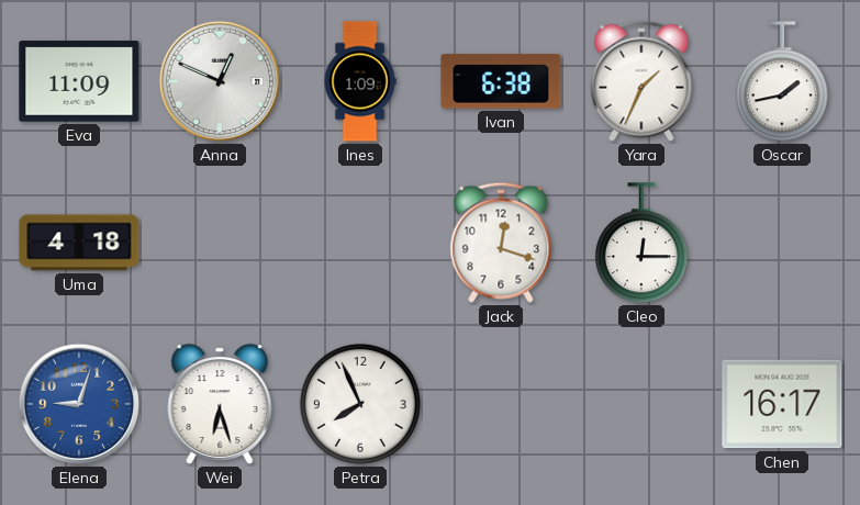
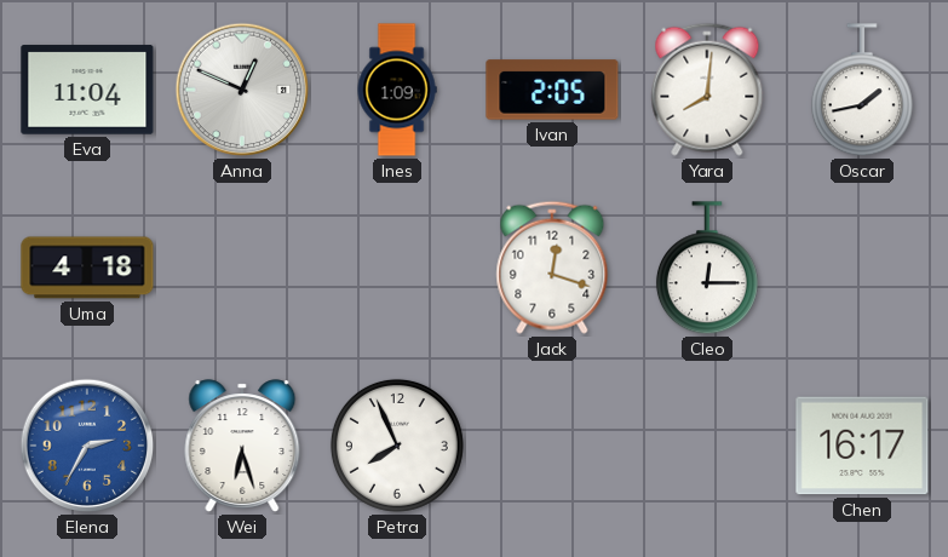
Eva: 11:09 -> 11:04
Ivan: 6:38 -> 2:05
Yara: 1:34 -> 8:01
Elena: 9:03 -> 2:35
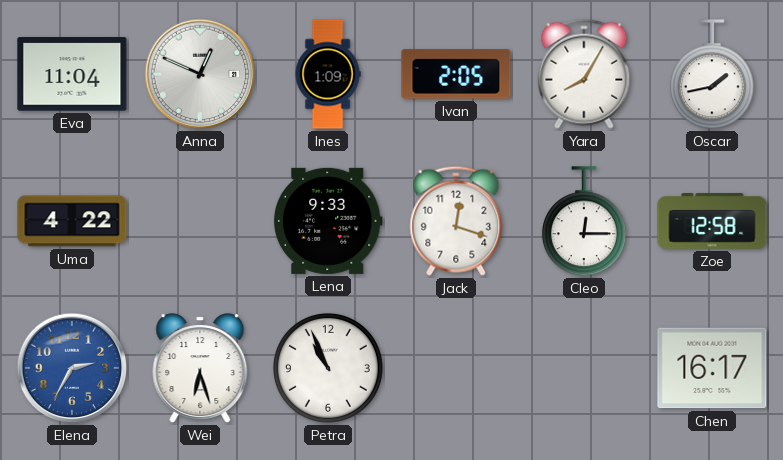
Yara: 8:01 -> 8:05
Uma: 4:18 -> 4:22
Lena: none -> 9:33
Zoe: none -> 12:58
Petra: 7:56 -> 10:56
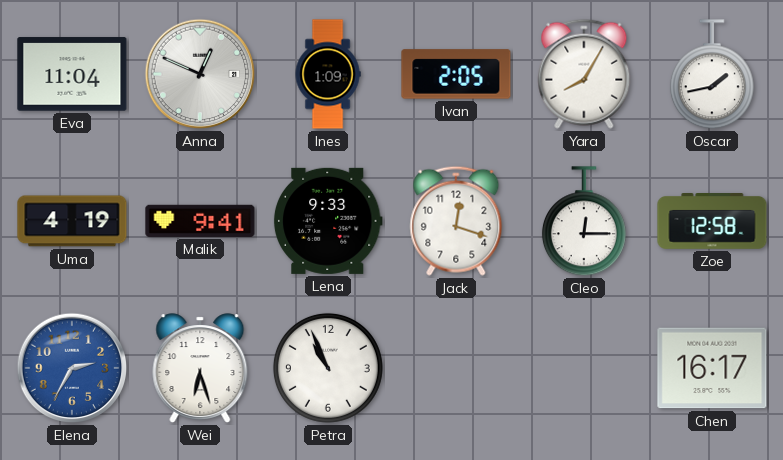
Uma: 4:22 -> 4:19
Malik: none -> 9:41
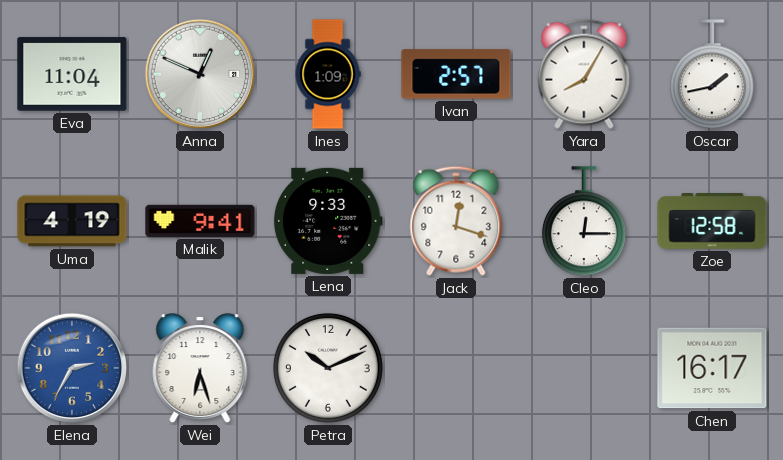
Ivan: 2:05 -> 2:57
Petra: 10:56 -> 10:11
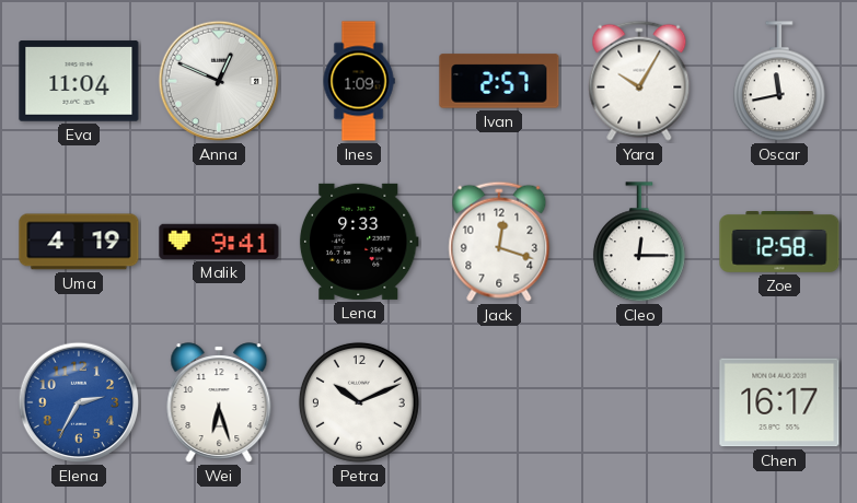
Yara: 8:05 -> 10:05
Oscar: 1:43 -> 11:43
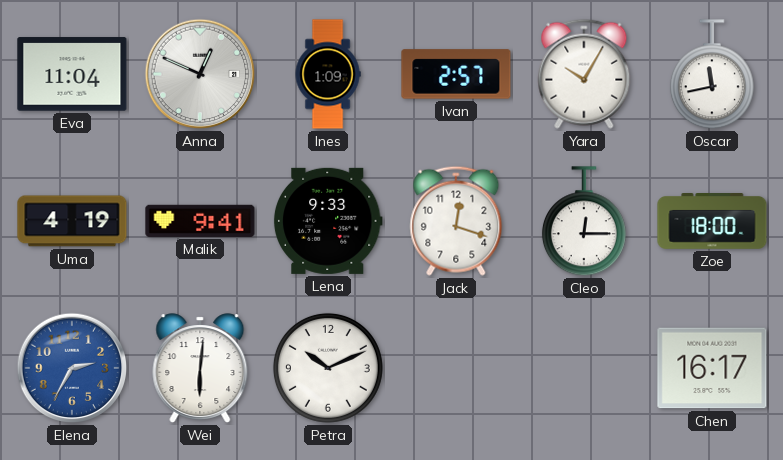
Zoe: 12:58 -> 18:00
Wei: 6:27 -> 6:01
